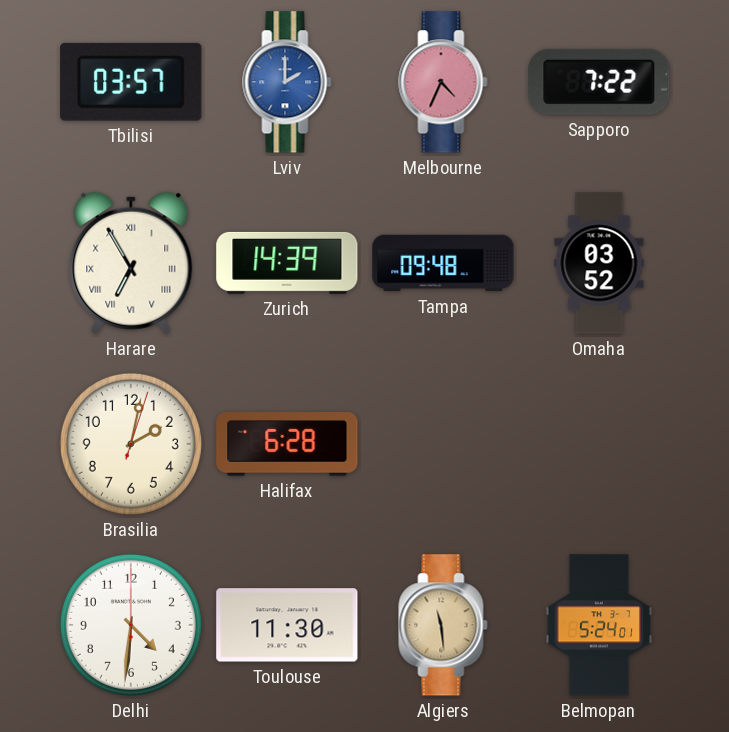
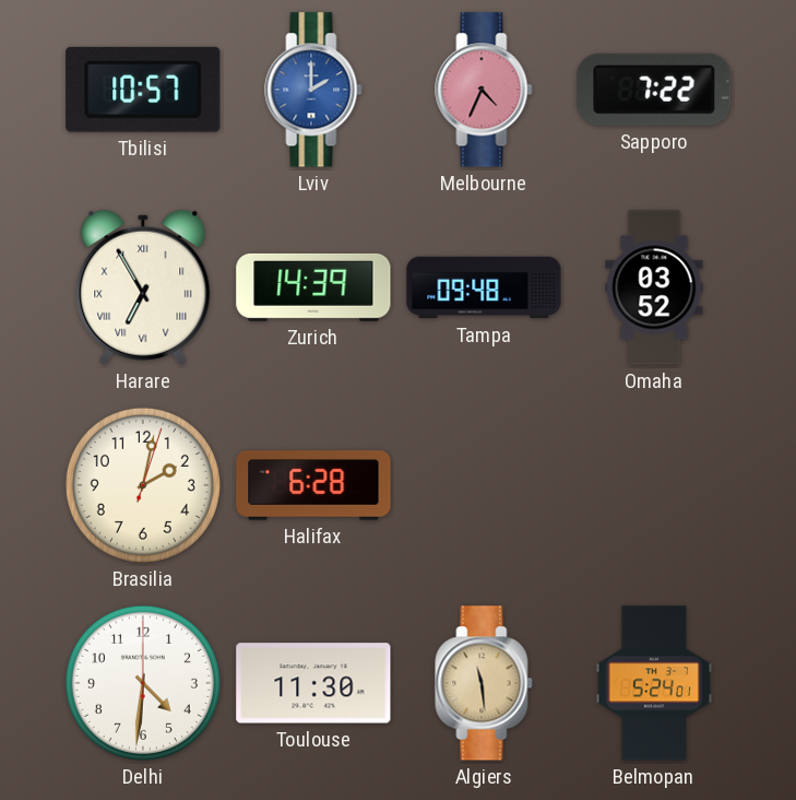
Tbilisi: 03:57 -> 10:57
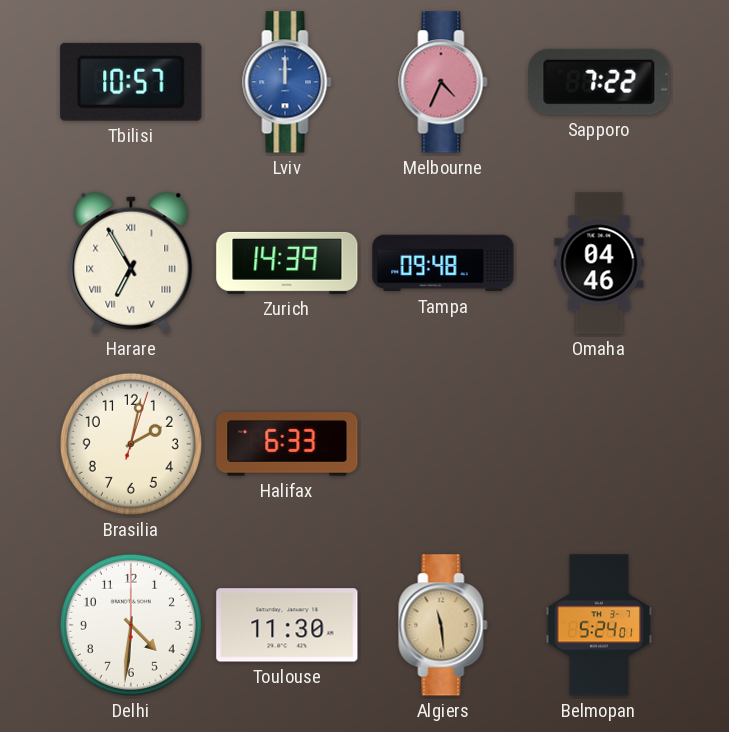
Lviv: 2:00 -> 12:00
Omaha: 03:52 -> 04:46
Halifax: 6:28 -> 6:33
